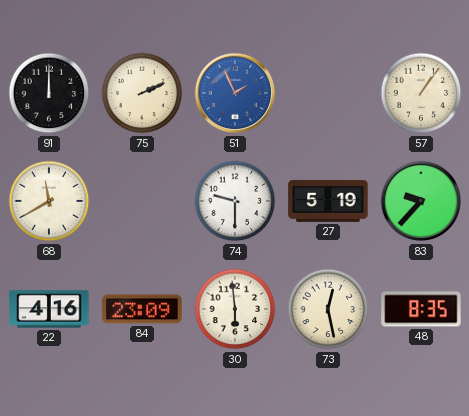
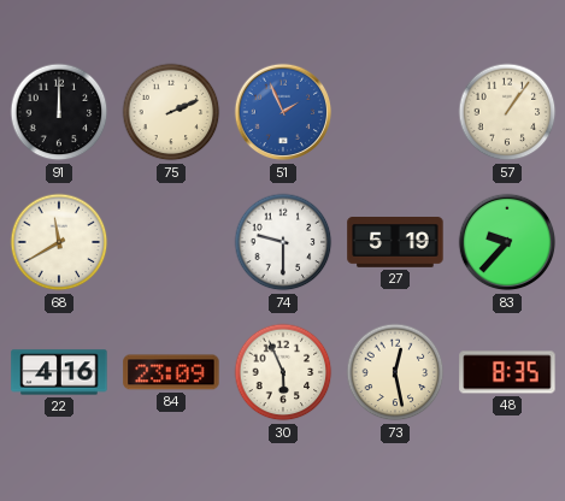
30: 5:59 -> 5:56
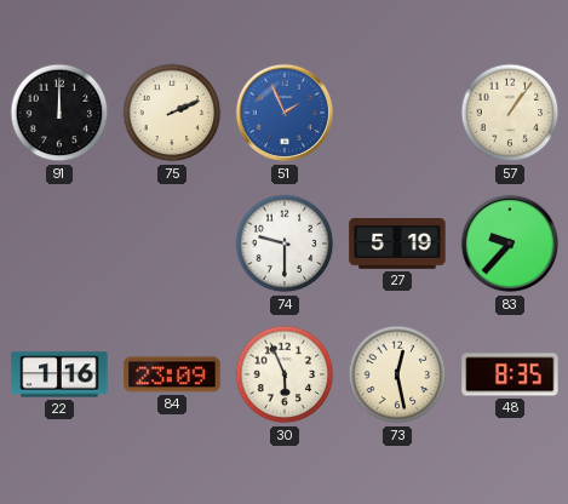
68: 11:40 -> none
22: 4:16 -> 1:16
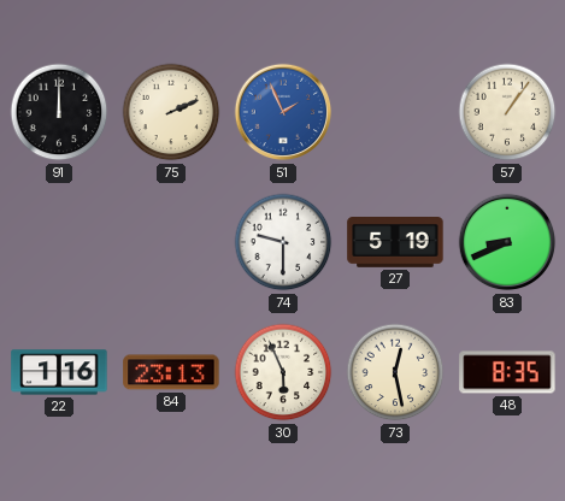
83: 9:37 -> 8:41
84: 23:09 -> 23:13
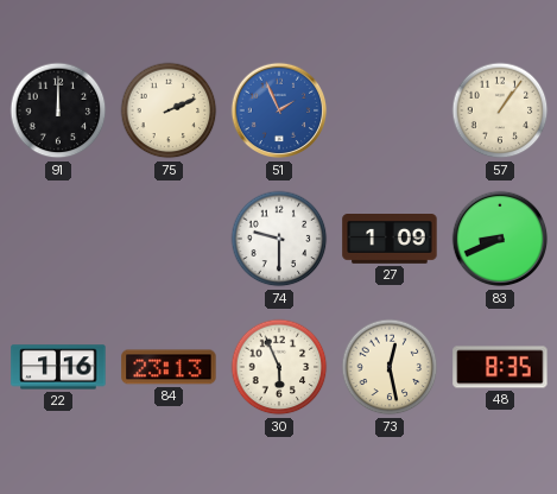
27: 5:19 -> 1:09
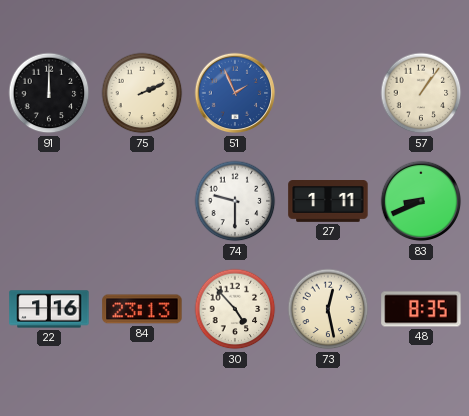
27: 1:09 -> 1:11
30: 5:56 -> 4:53
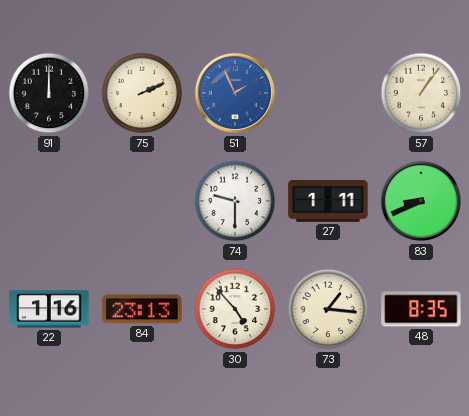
73: 12:28 -> 1:16
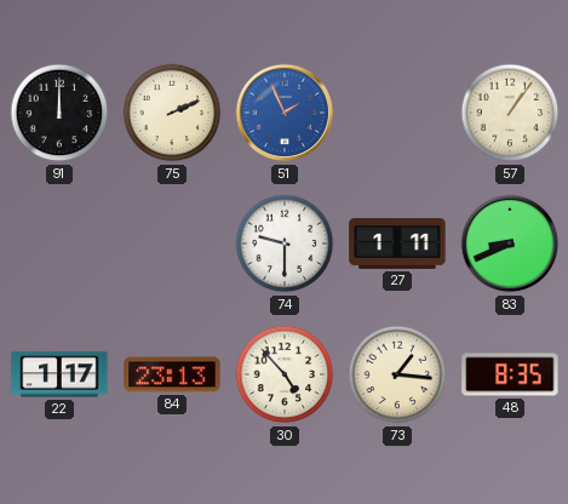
22: 1:16 -> 1:17
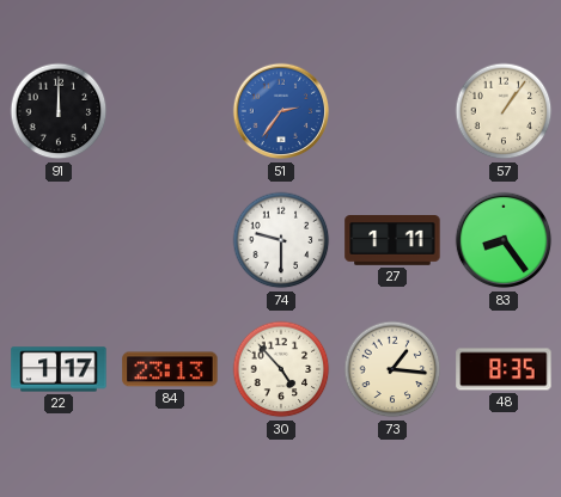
75: 2:11 -> none
51: 1:56 -> 2:36
83: 8:41 -> 8:24
